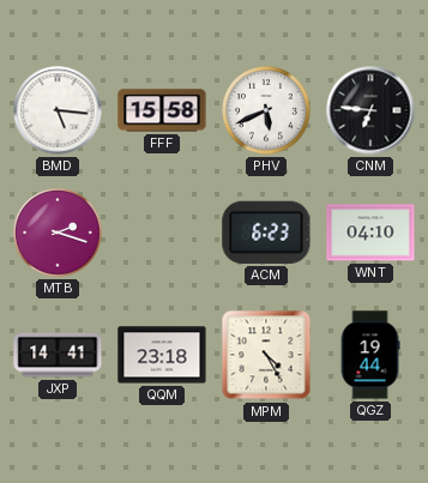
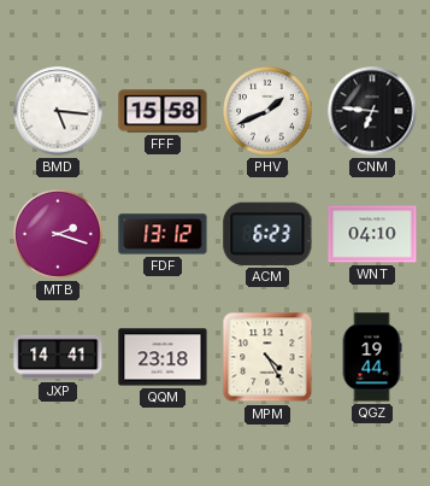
PHV: 5:41 -> 1:41
FDF: none -> 13:12
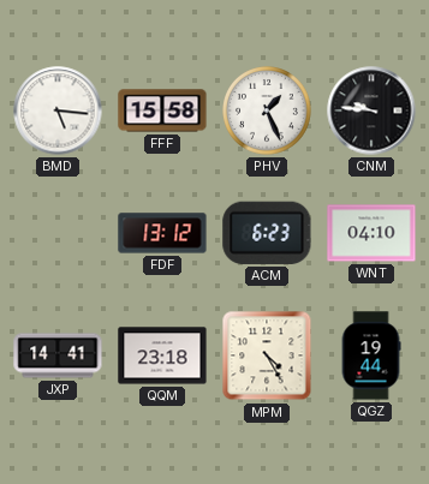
PHV: 1:41 -> 1:26
CNM: 6:46 -> 9:46
MTB: 2:18 -> none
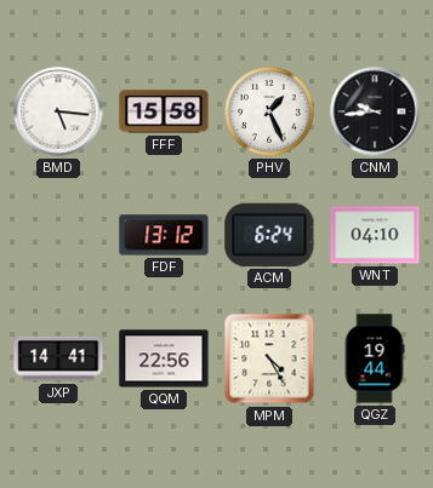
CNM: 9:46 -> 9:44
ACM: 6:23 -> 6:24
QQM: 23:18 -> 22:56
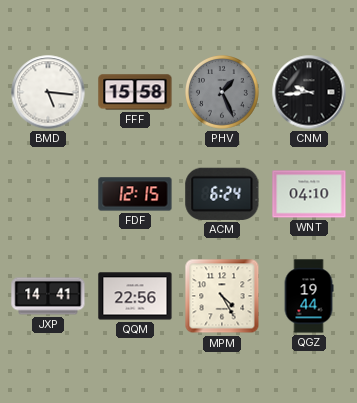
PHV dial: white -> grey
FDF: 13:12 -> 12:15
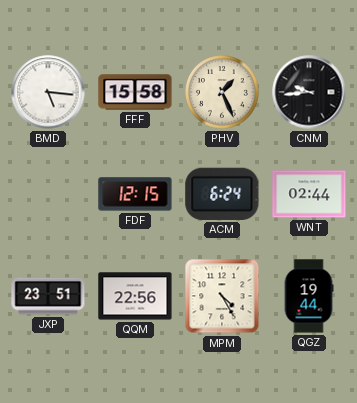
PHV dial: grey -> cream
WNT: 04:10 -> 02:44
JXP: 14:41 -> 23:51
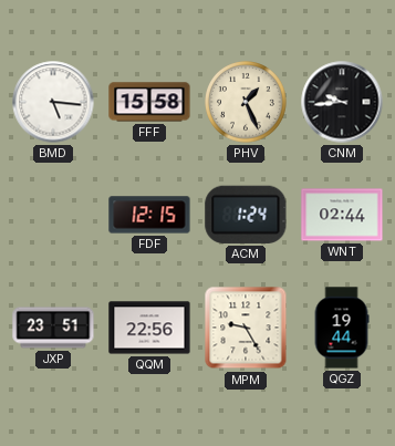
ACM: 6:24 -> 1:24
MPM: 4:25 -> 9:25
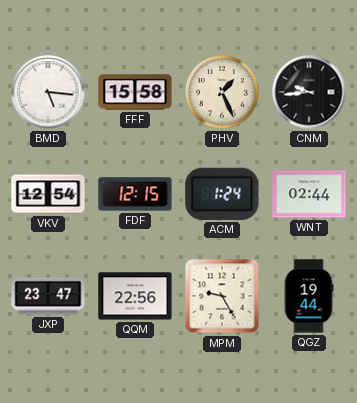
VKV: none -> 12:54
JXP: 23:51 -> 23:47
